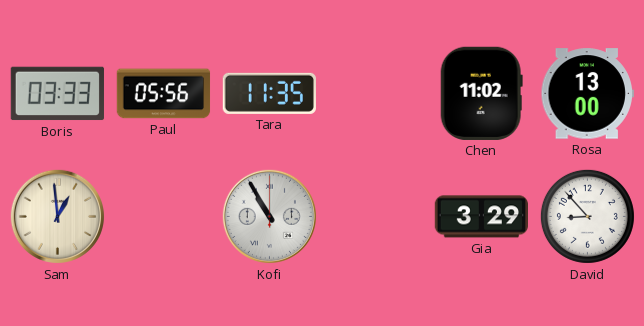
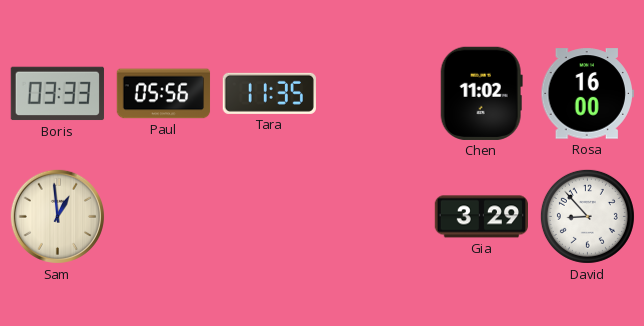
Rosa: 13:00 -> 16:00
Kofi: 10:55 -> none
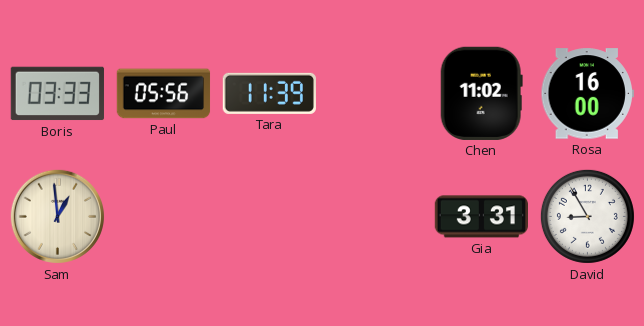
Tara: 11:35 -> 11:39
Gia: 3:29 -> 3:31
David: 8:53 -> 8:55
